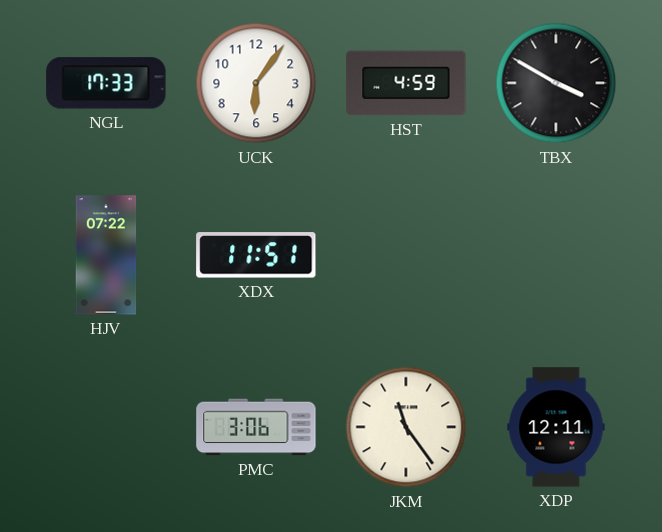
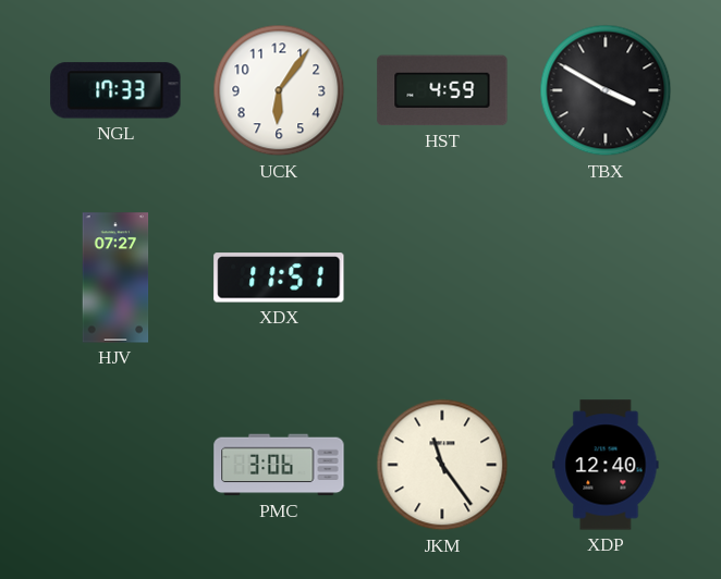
HJV: 07:22 -> 07:27
XDP: 12:11 -> 12:40
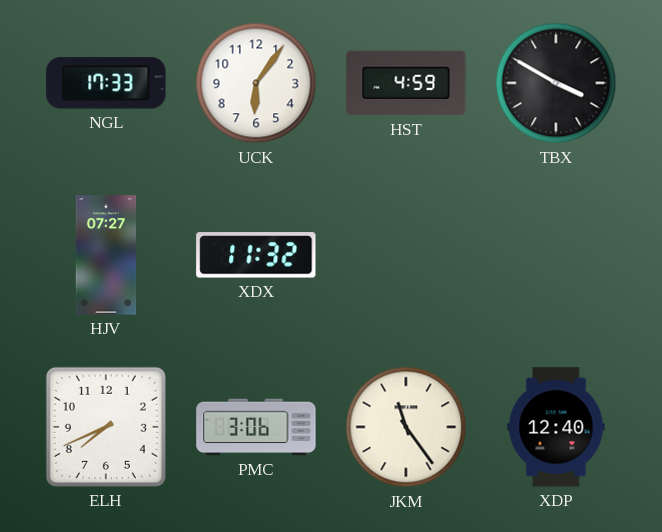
XDX: 11:51 -> 11:32
ELH: none -> 7:41
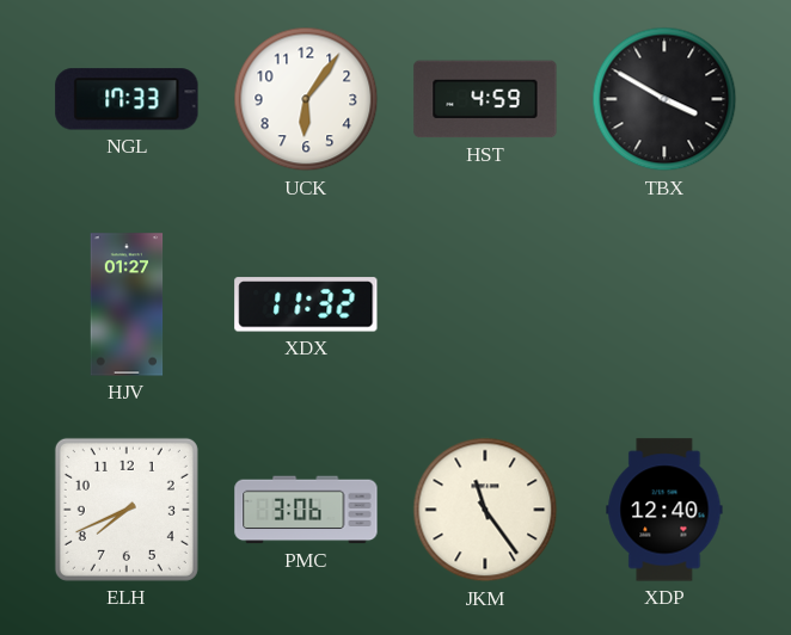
HJV: 07:27 -> 01:27
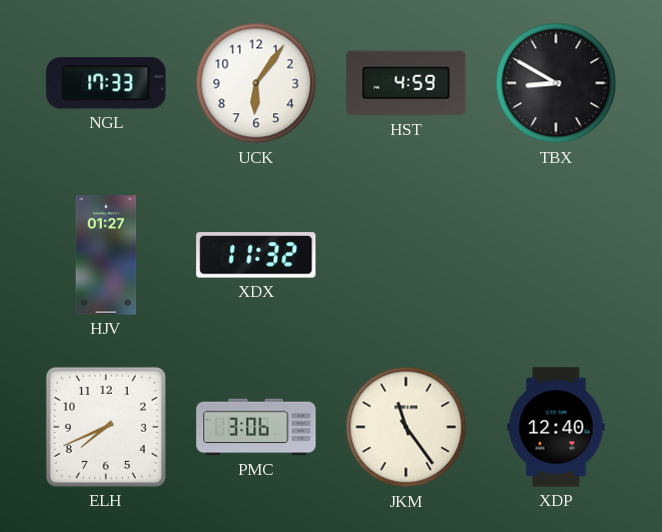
TBX: 3:50 -> 8:50
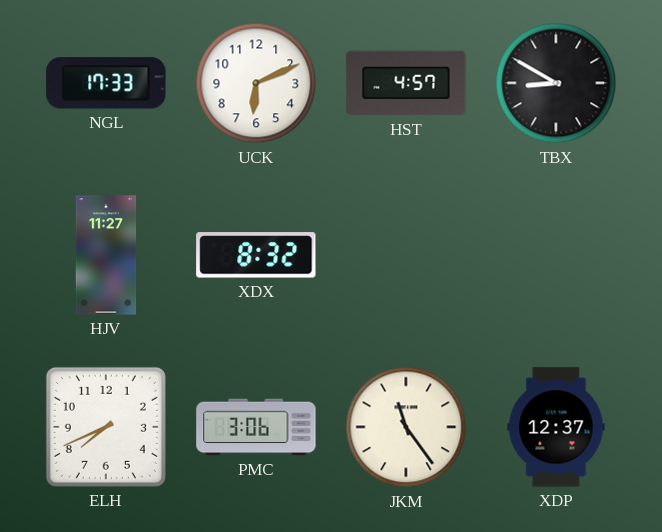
UCK: 6:06 -> 6:11
HST: 4:59 -> 4:57
HJV: 01:27 -> 11:27
XDX: 11:32 -> 8:32
XDP: 12:40 -> 12:37
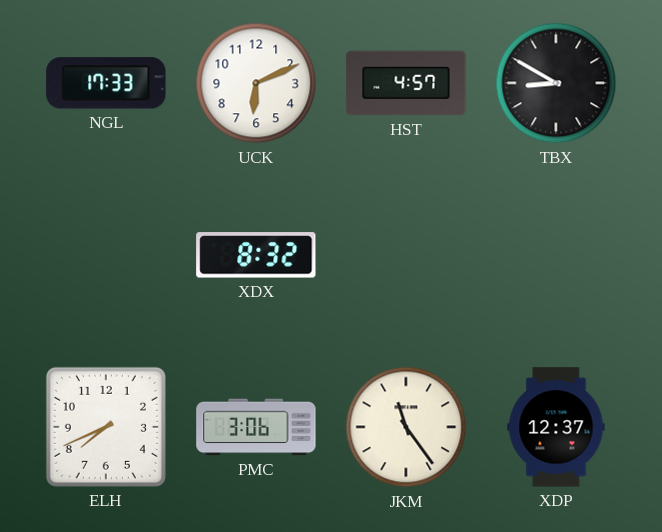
HJV: 11:27 -> none
